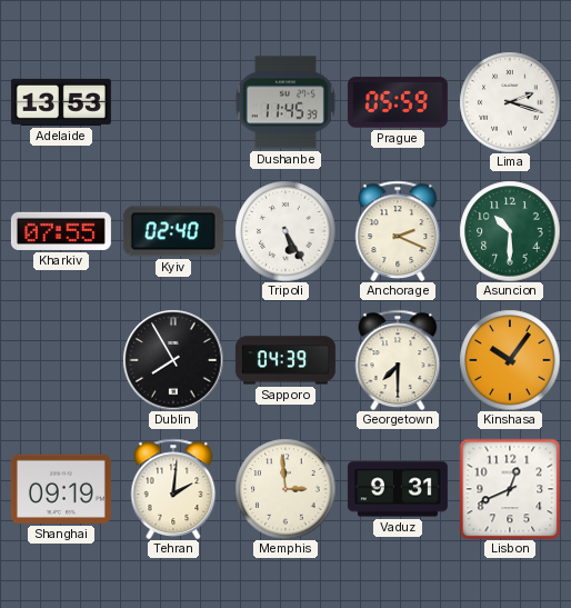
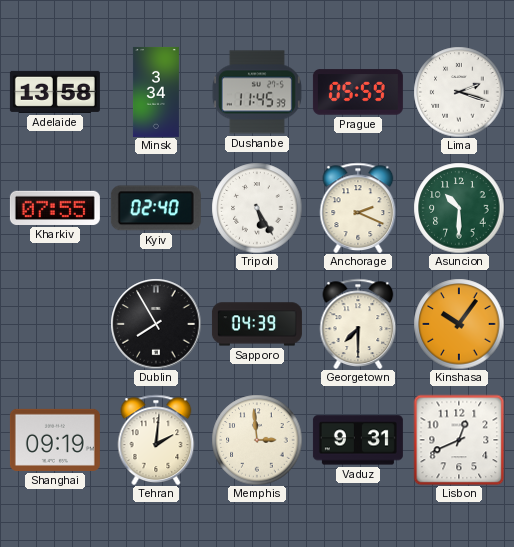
Adelaide: 13:53 -> 13:58
Minsk: none -> 3:34
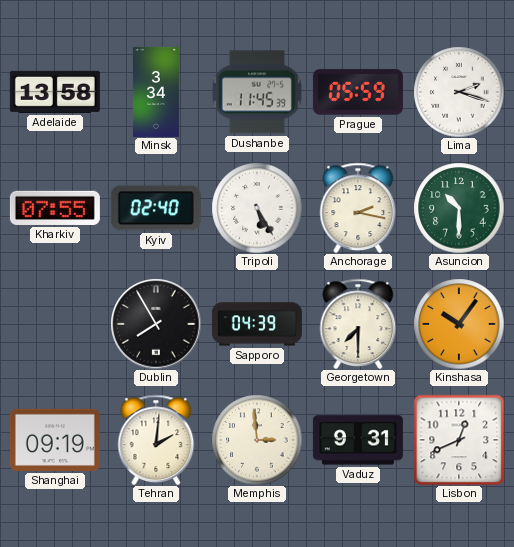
Anchorage: 2:19 -> 2:17
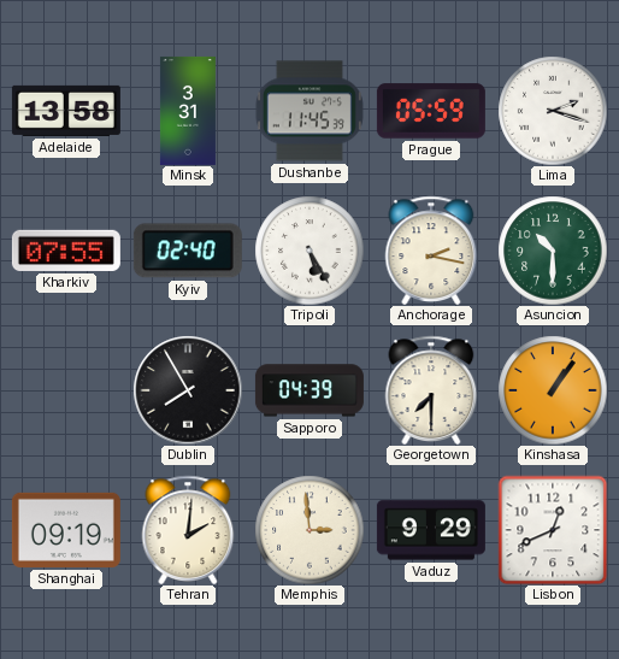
Minsk: 3:34 -> 3:31
Kinshasa: 10:06 -> 1:06
Vaduz: 9:31 -> 9:29
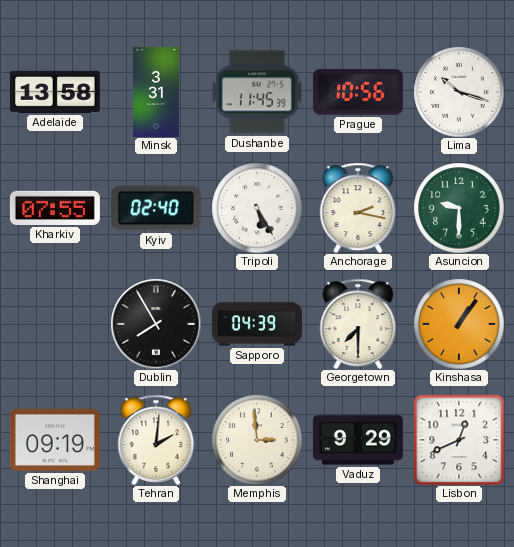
Prague: 05:59 -> 10:56
Lima: 2:18 -> 10:18
Asuncion: 10:30 -> 9:30
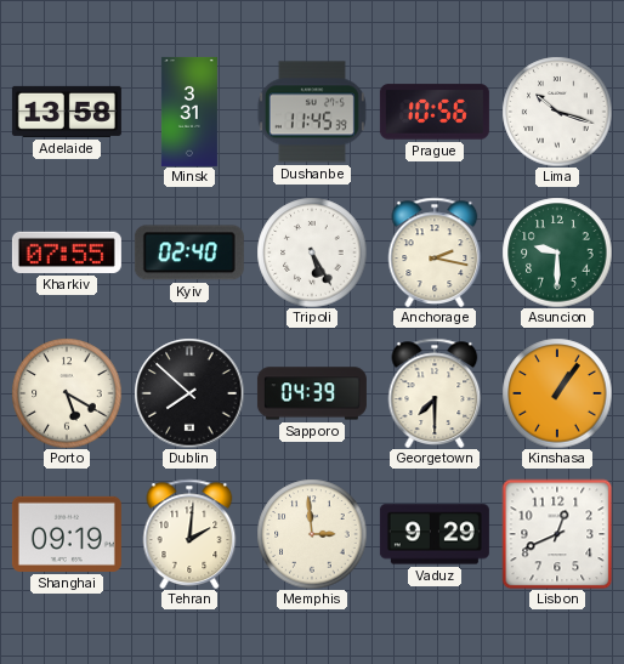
Porto: none -> 5:20
Dublin: 7:55 -> 7:52
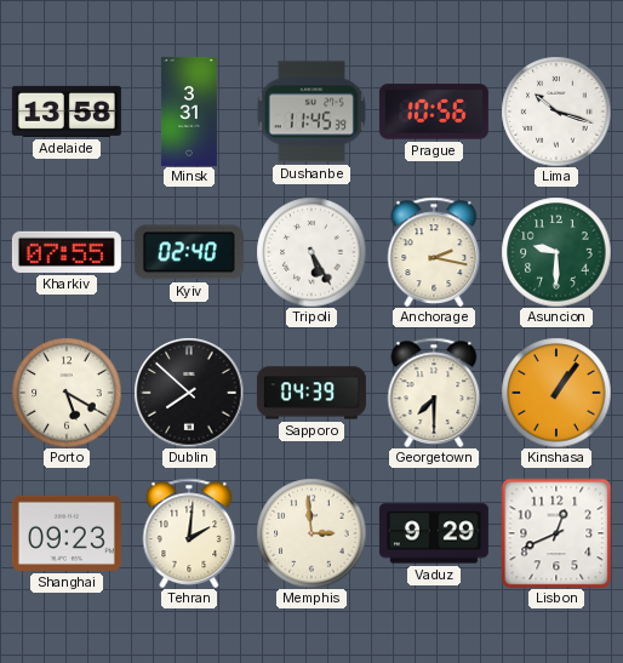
Shanghai: 09:19 -> 09:23
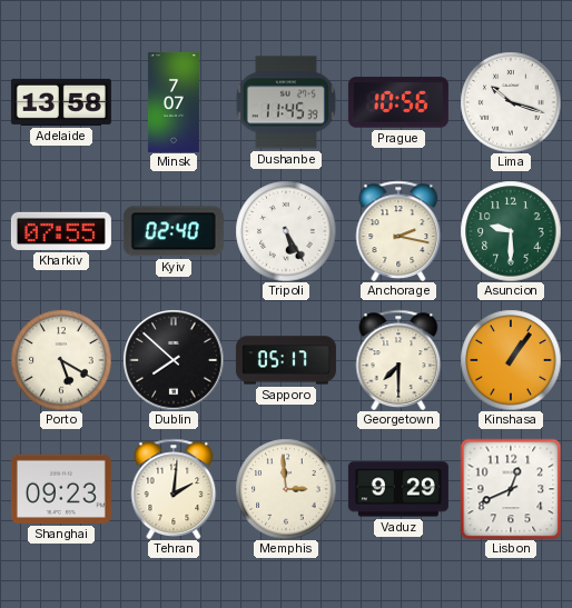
Minsk: 3:31 -> 7:07
Sapporo: 04:39 -> 05:17
